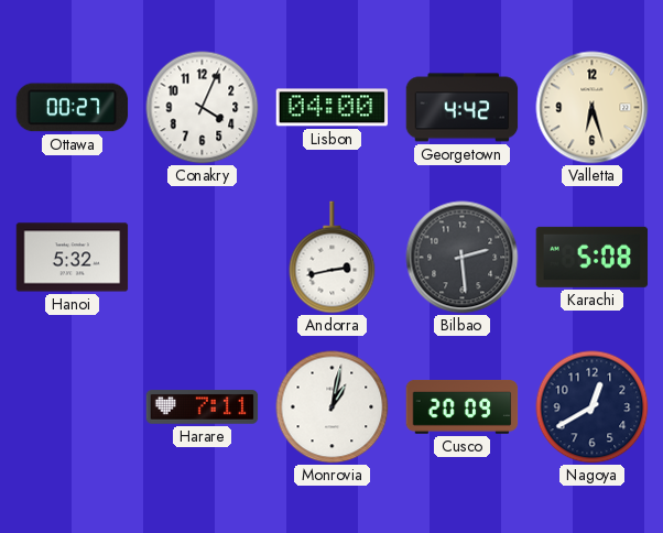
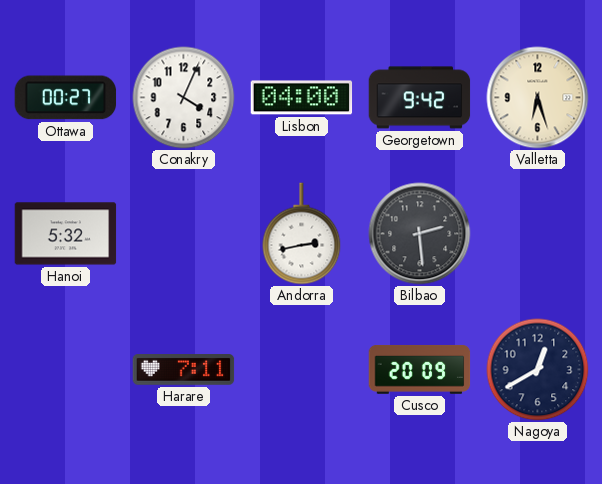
Georgetown: 4:42 -> 9:42
Karachi: 5:08 -> none
Monrovia: 1:02 -> none
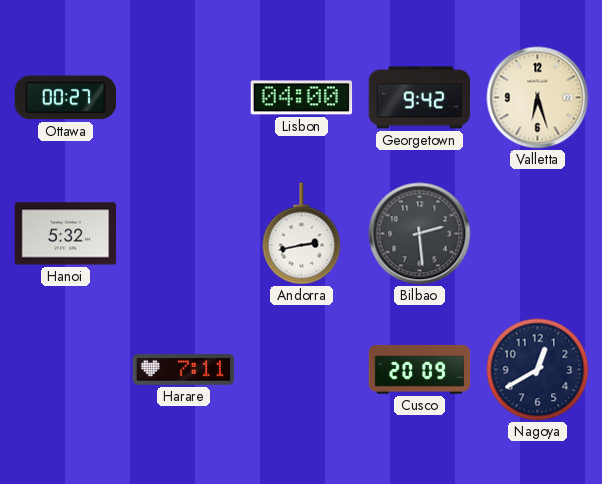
Conakry: 4:04 -> none
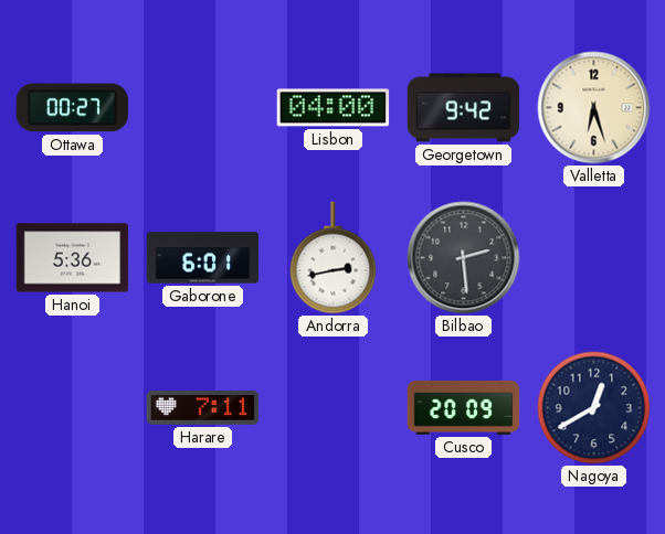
Hanoi: 5:32 -> 5:36
Gaborone: none -> 6:01
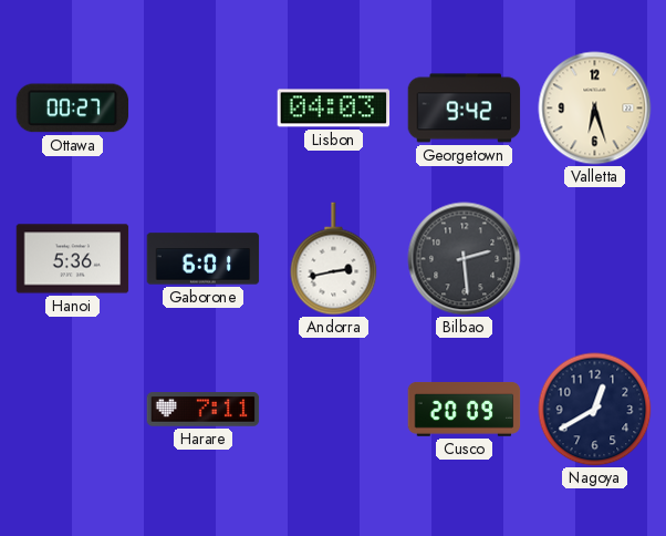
Lisbon: 04:00 -> 04:03
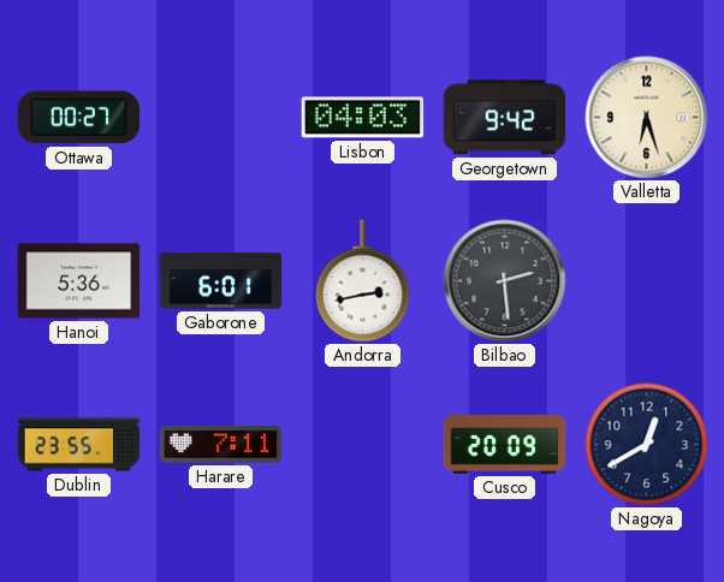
Dublin: none -> 23:55
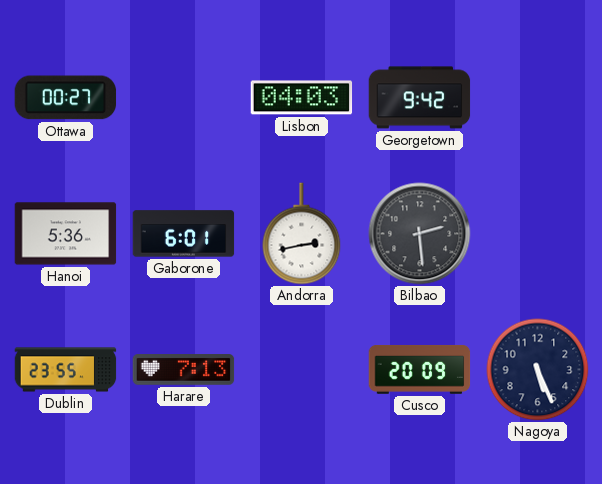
Valletta: 6:27 -> none
Harare: 7:11 -> 7:13
Nagoya: 12:40 -> 5:26
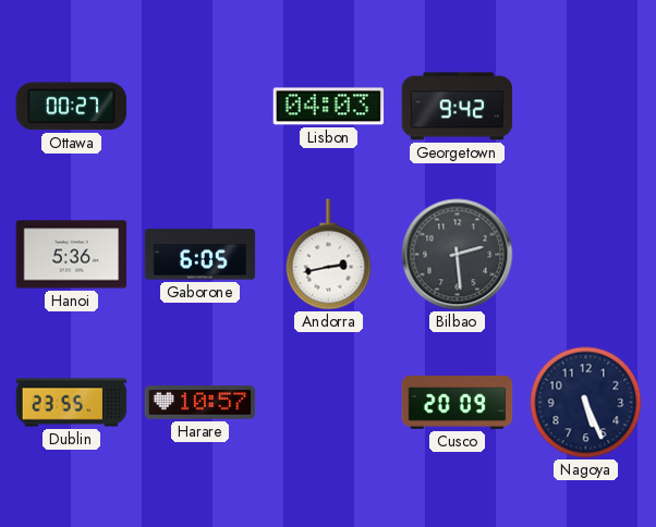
Gaborone: 6:01 -> 6:05
Harare: 7:13 -> 10:57
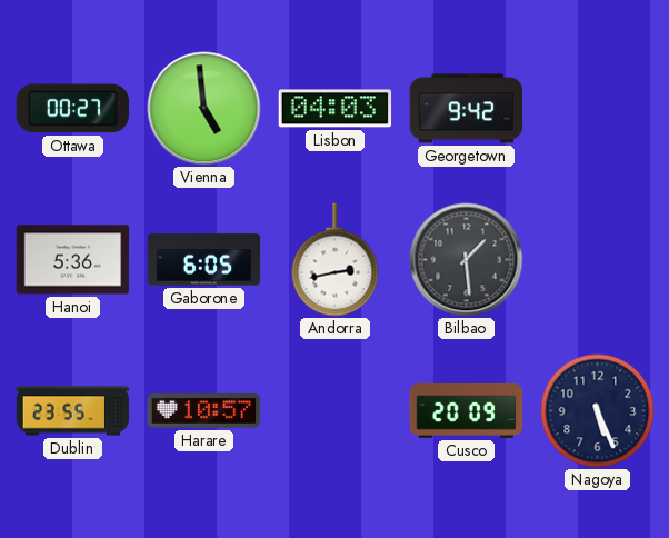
Vienna: none -> 4:59
Bilbao: 2:29 -> 1:29
